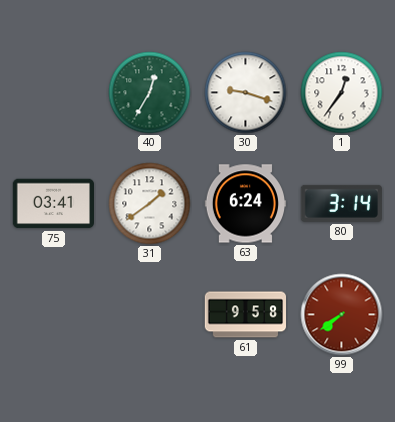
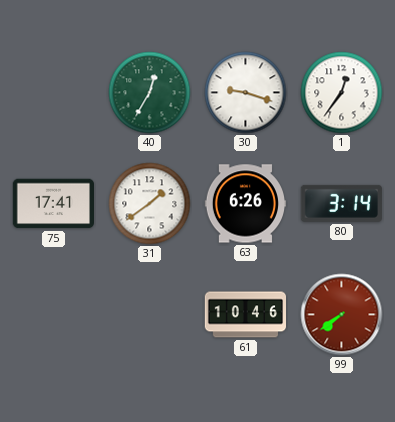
75: 03:41 -> 17:41
63: 6:24 -> 6:26
61: 9:58 -> 10:46
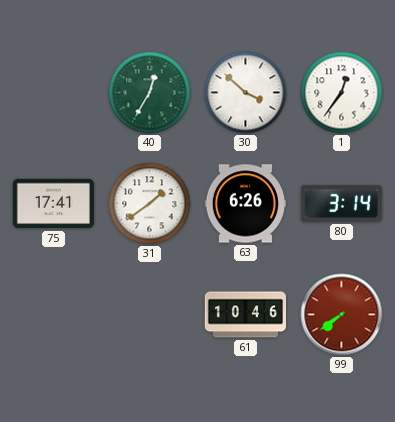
30: 9:18 -> 3:52
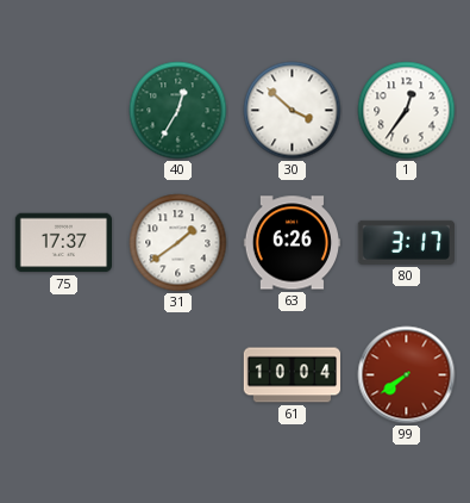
75: 17:41 -> 17:37
80: 3:14 -> 3:17
61: 10:46 -> 10:04
